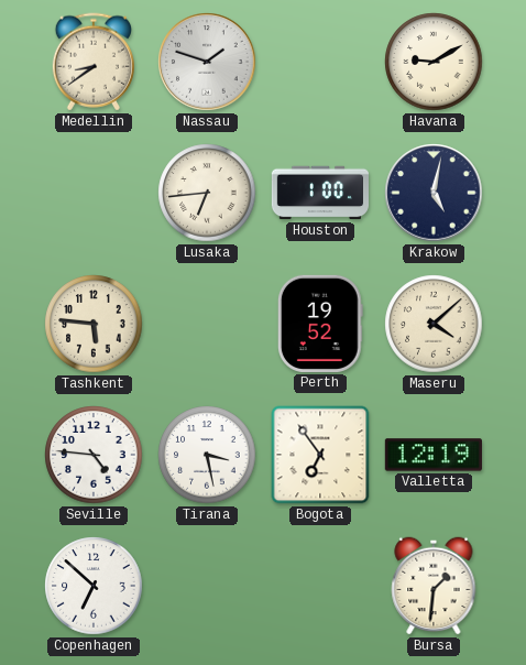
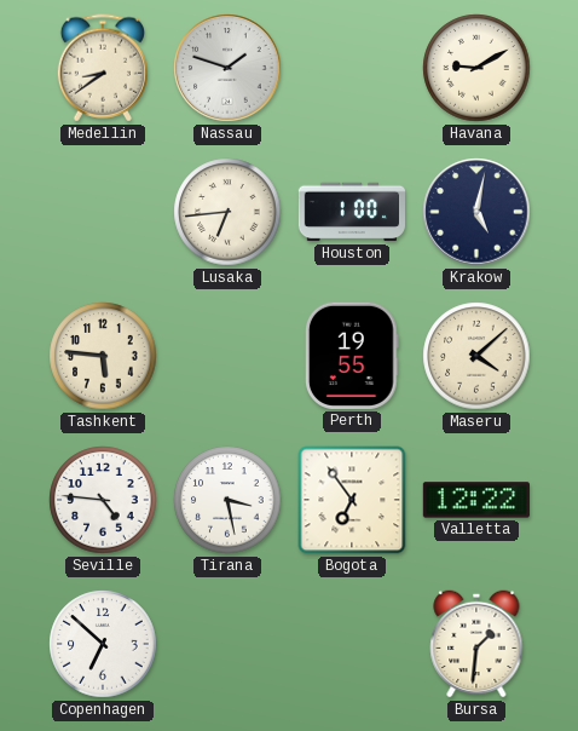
Perth: 19:52 -> 19:55
Valletta: 12:19 -> 12:22
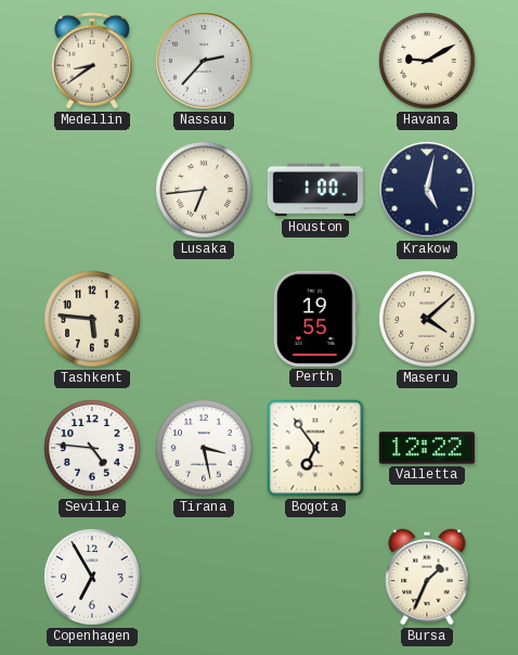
Nassau: 1:48 -> 2:37
Copenhagen: 6:52 -> 6:55
Bursa: 1:31 -> 1:34
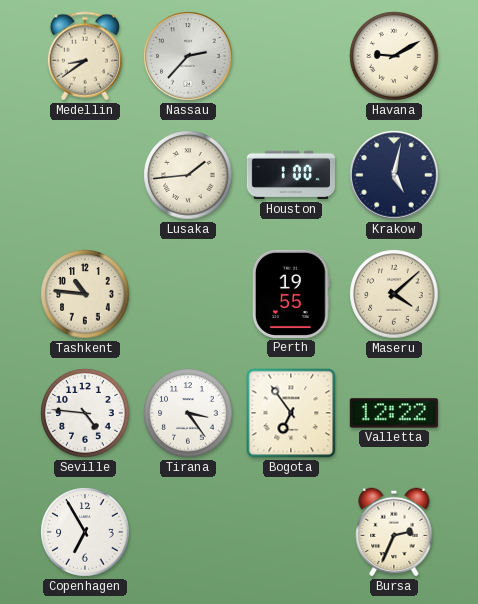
Lusaka: 6:44 -> 1:44
Tashkent: 5:46 -> 10:46
Tirana: 3:28 -> 3:24
Bursa: 1:34 -> 2:34
